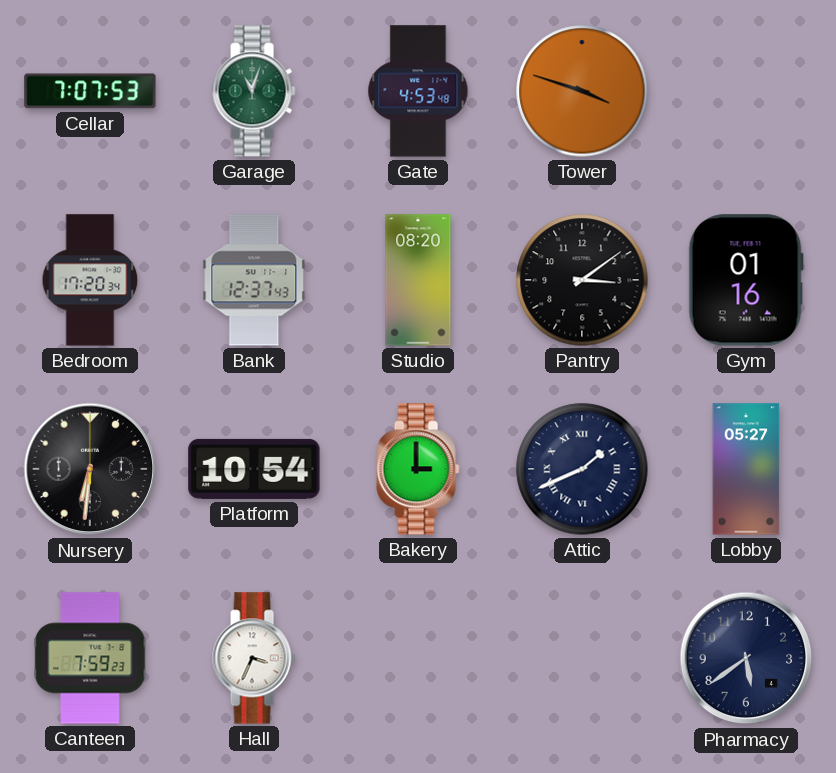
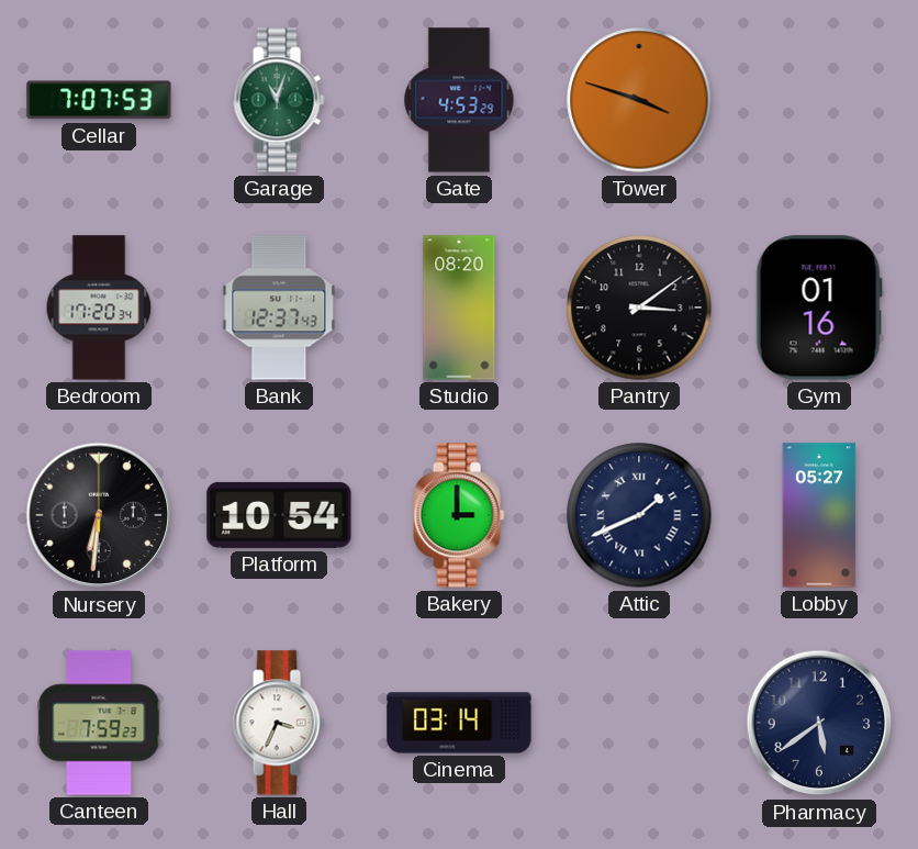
Gate: 4:53:48 -> 4:53:29
Cinema: none -> 03:14
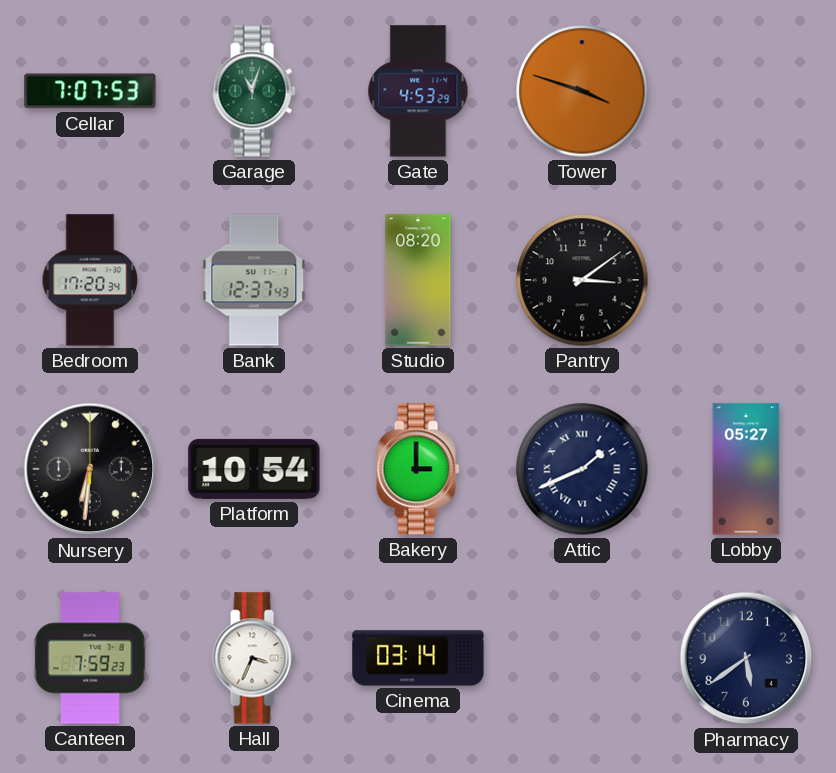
Gym: 01:16 -> none
